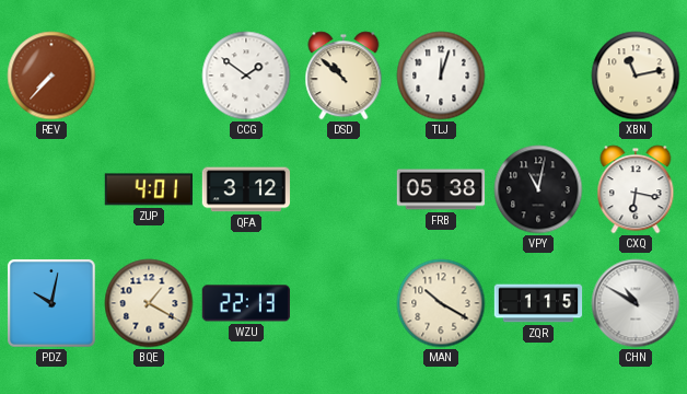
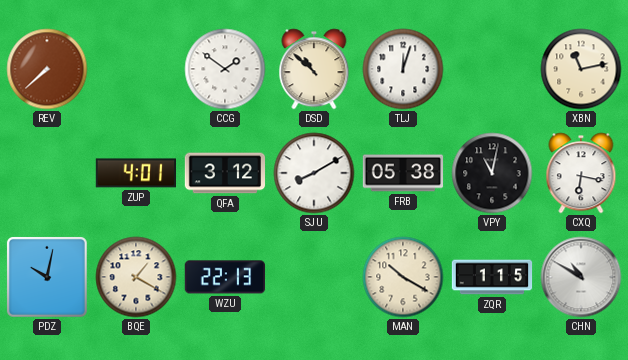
REV: 7:37 -> 7:38
SJU: none -> 8:10
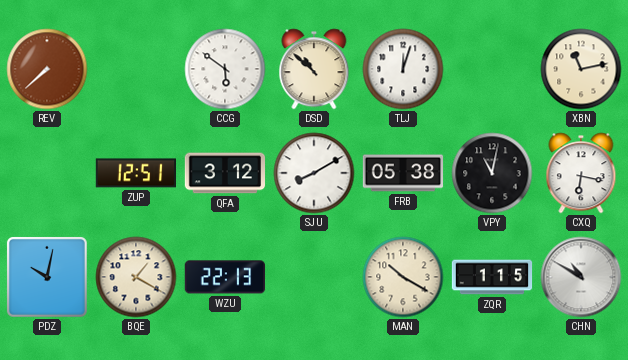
CCG: 1:51 -> 5:51
ZUP: 4:01 -> 12:51
